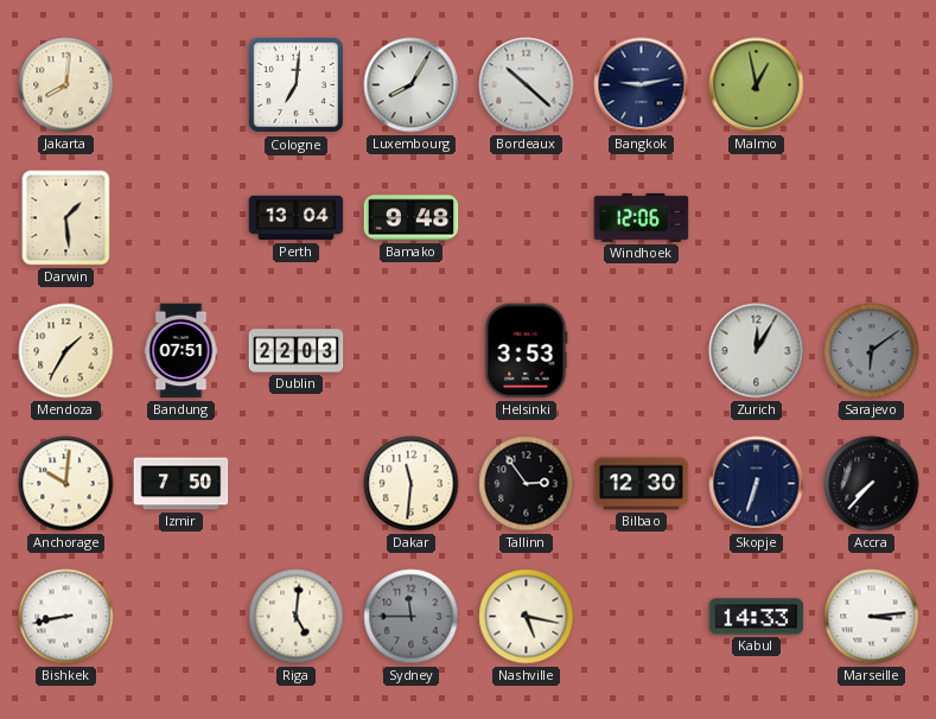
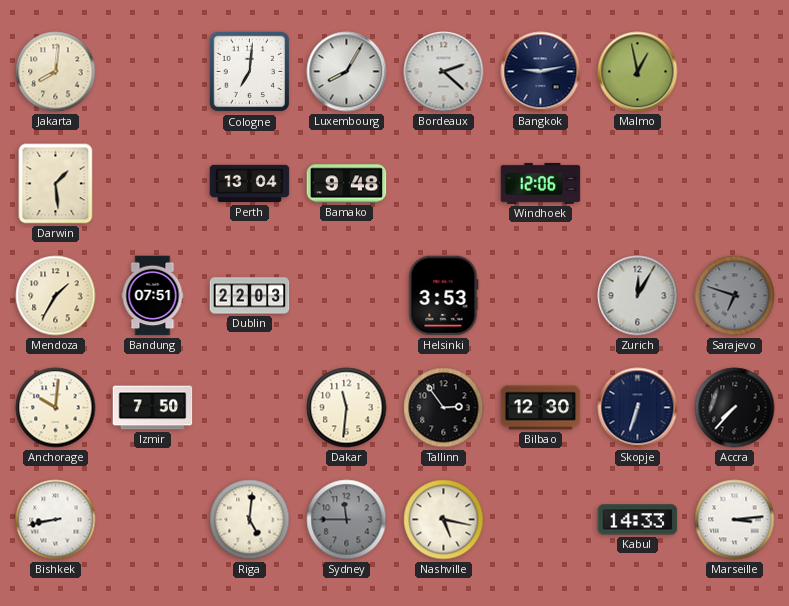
Bordeaux: 10:22 -> 2:22
Sarajevo: 6:09 -> 6:48
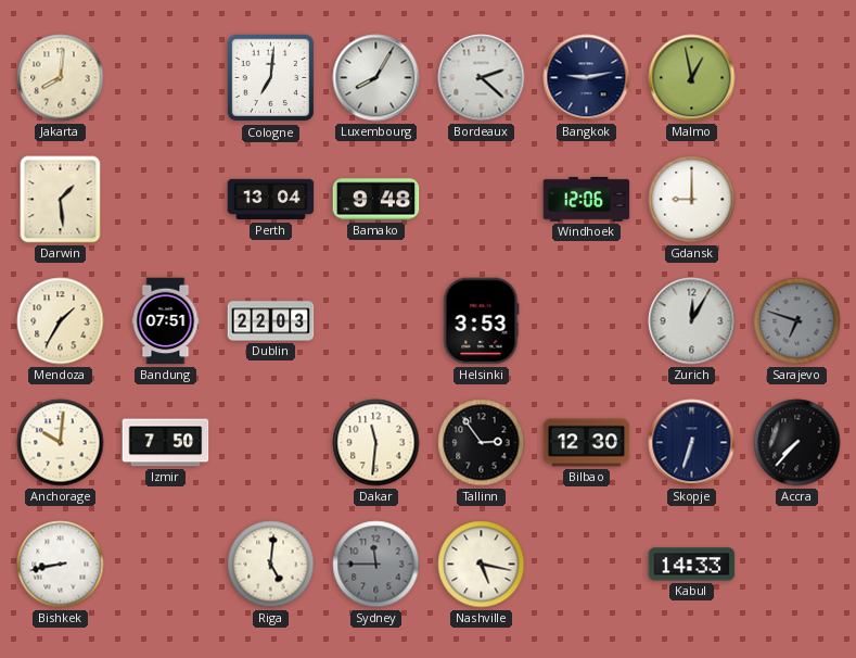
Gdansk: none -> 9:00
Marseille: 3:14 -> none
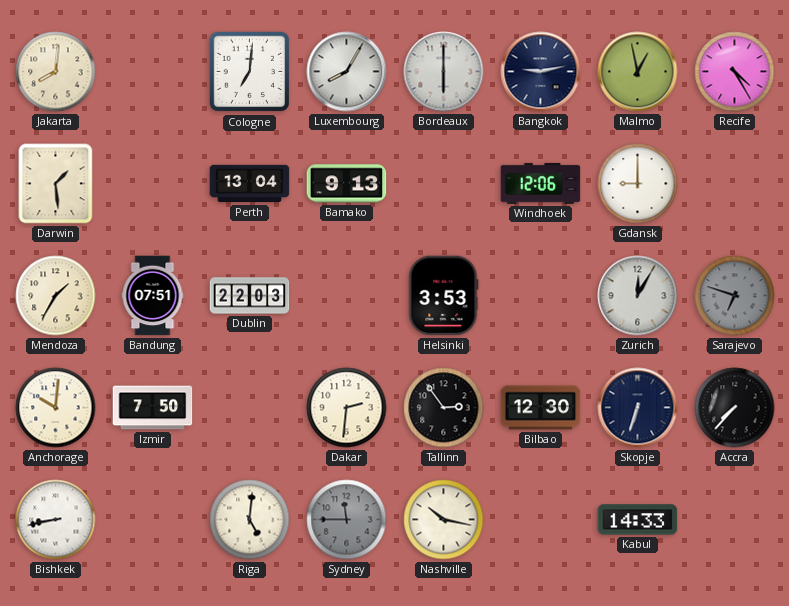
Bordeaux: 2:22 -> 6:00
Recife: none -> 4:25
Bamako: 9:48 -> 9:13
Dakar: 11:31 -> 2:31
Nashville: 5:17 -> 10:17
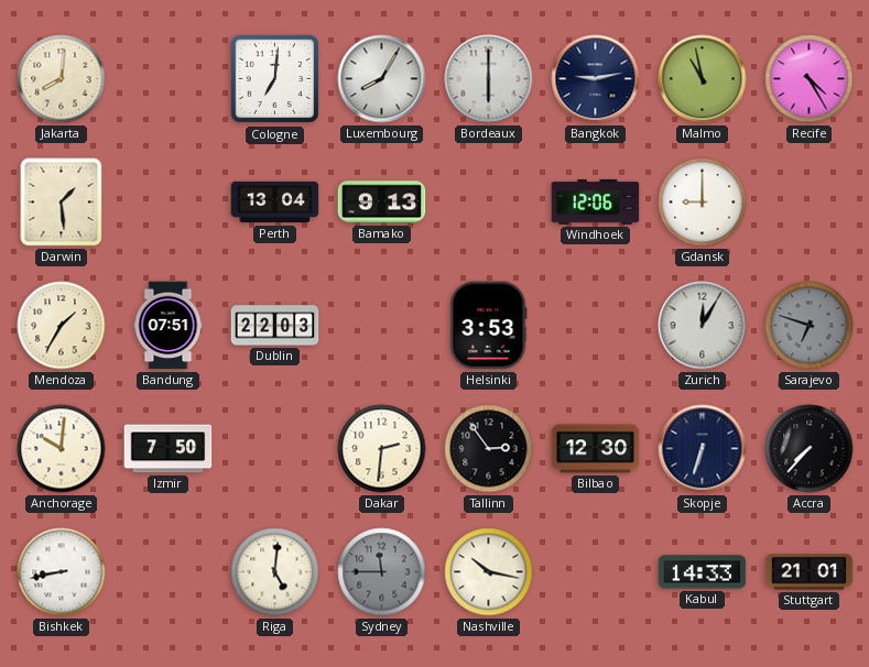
Malmo: 12:58 -> 10:58
Stuttgart: none -> 21:01
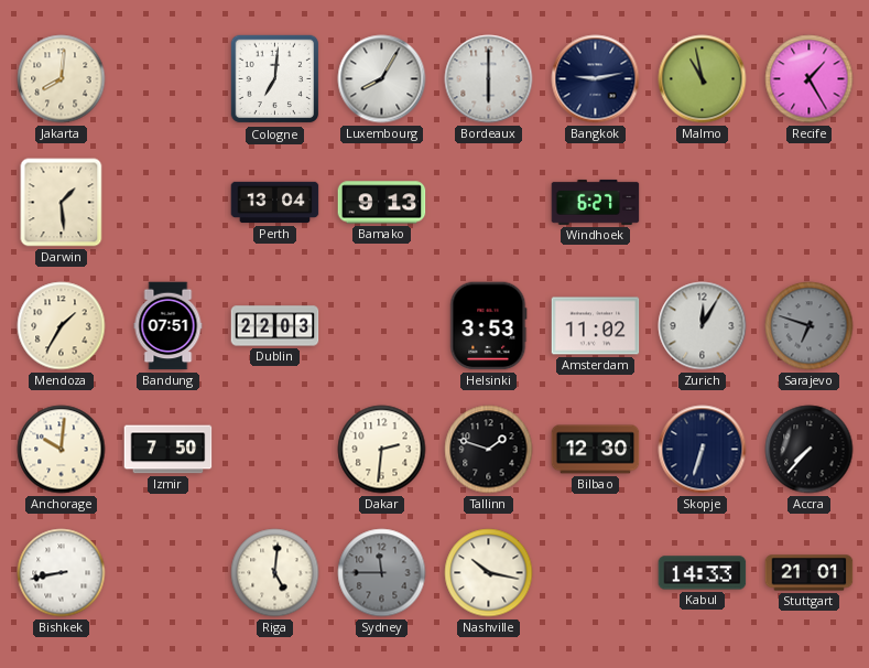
Recife: 4:25 -> 1:25
Windhoek: 12:06 -> 6:27
Gdansk: 9:00 -> none
Amsterdam: none -> 11:02
Tallinn: 2:54 -> 1:48
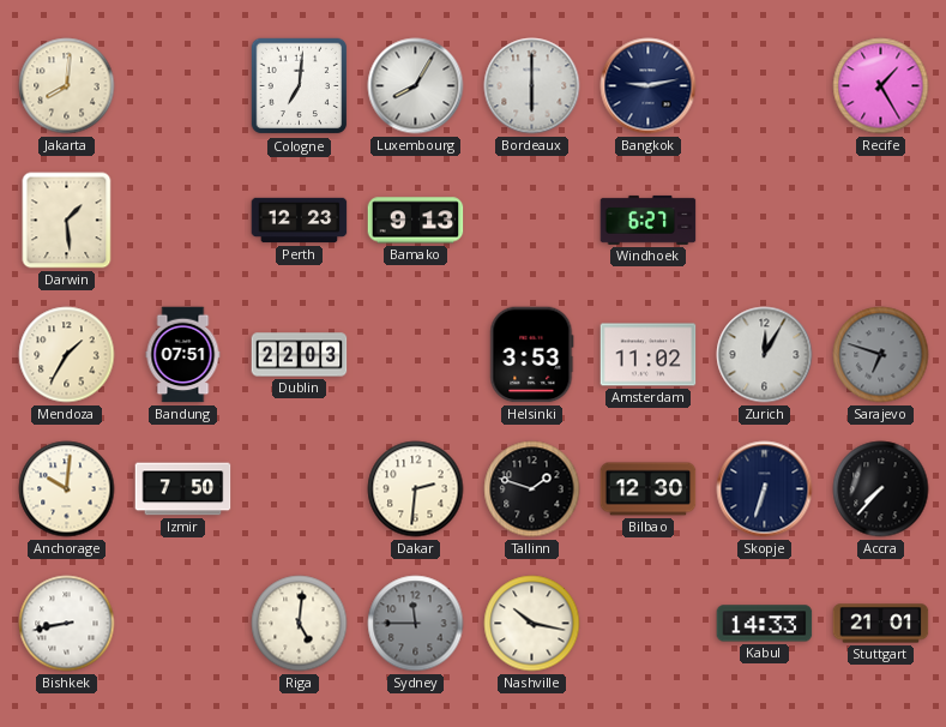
Malmo: 10:58 -> none
Perth: 13:04 -> 12:23
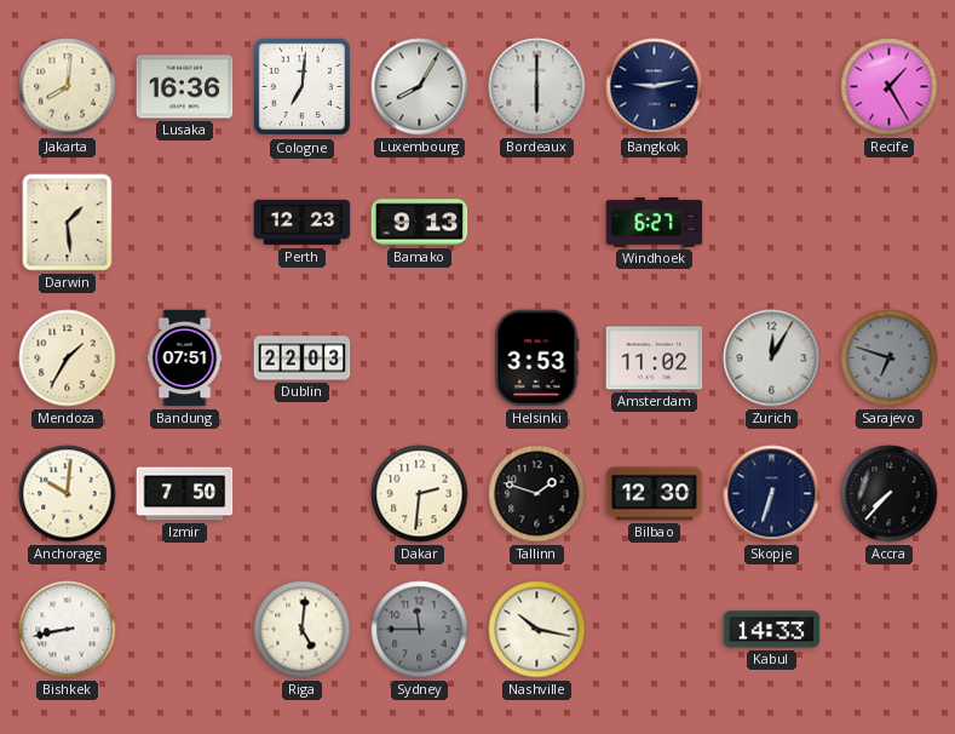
Lusaka: none -> 16:36
Stuttgart: 21:01 -> none
